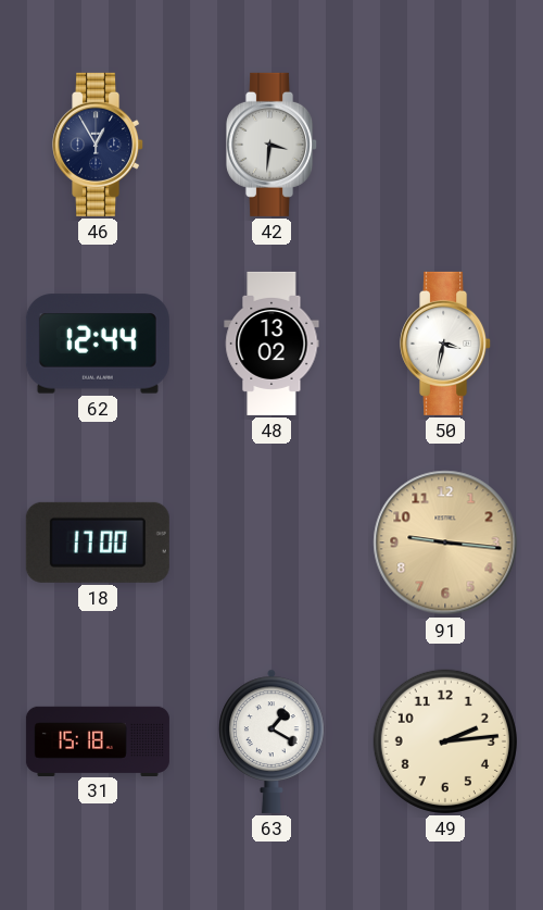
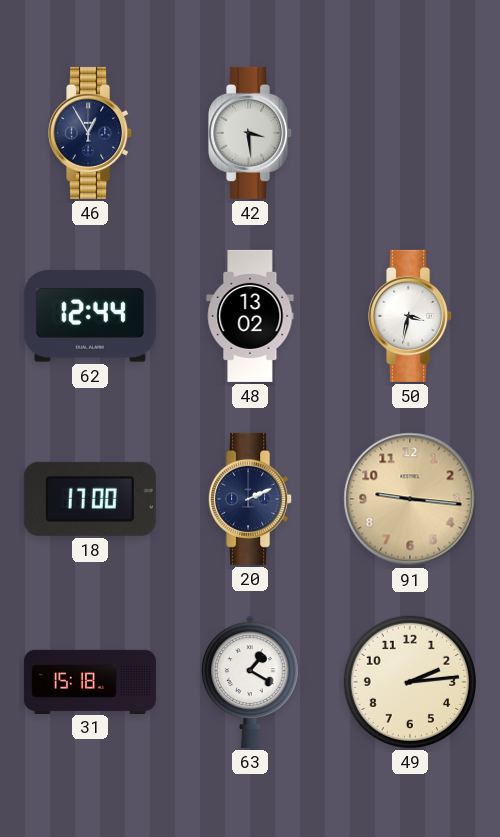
42: 3:31 -> 3:29
20: none -> 2:11
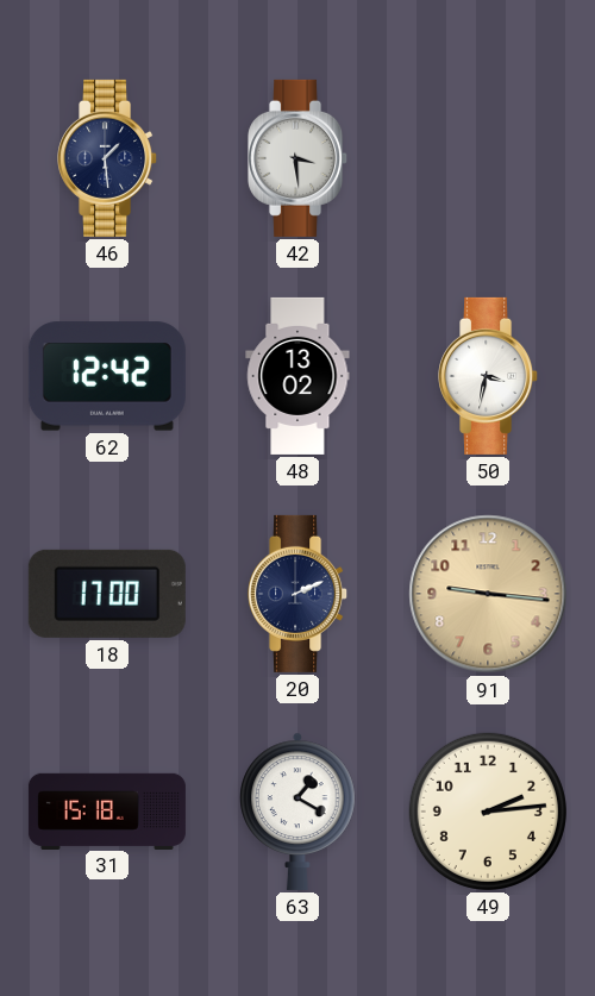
46: 12:55 -> 1:29
62: 12:44 -> 12:42
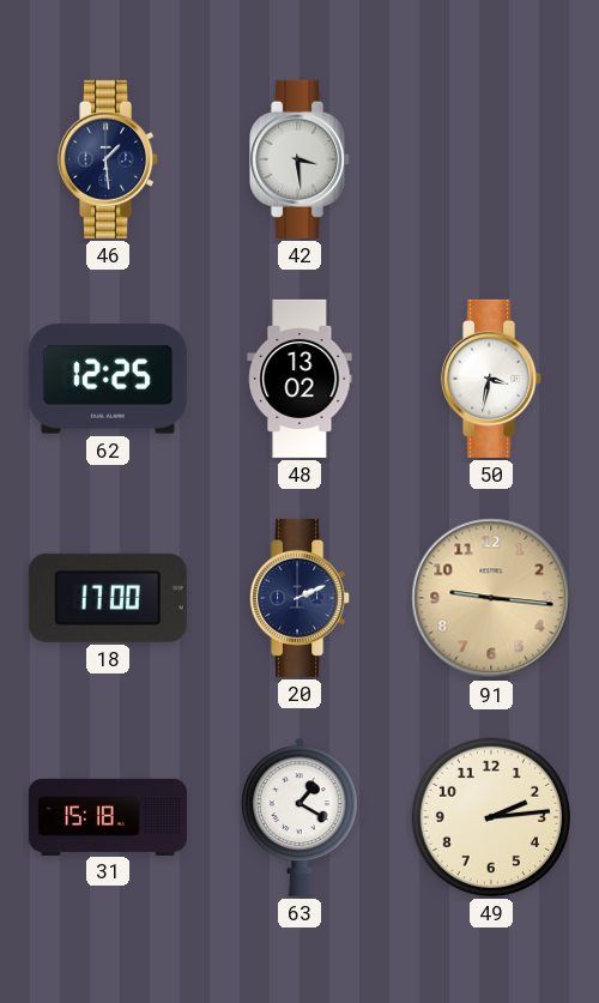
62: 12:42 -> 12:25
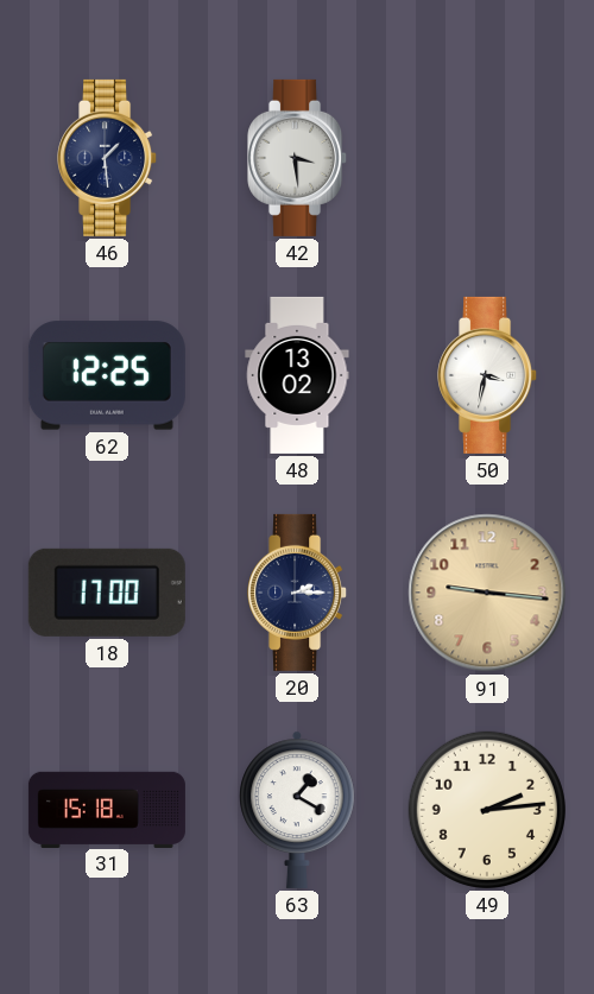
20: 2:11 -> 2:15
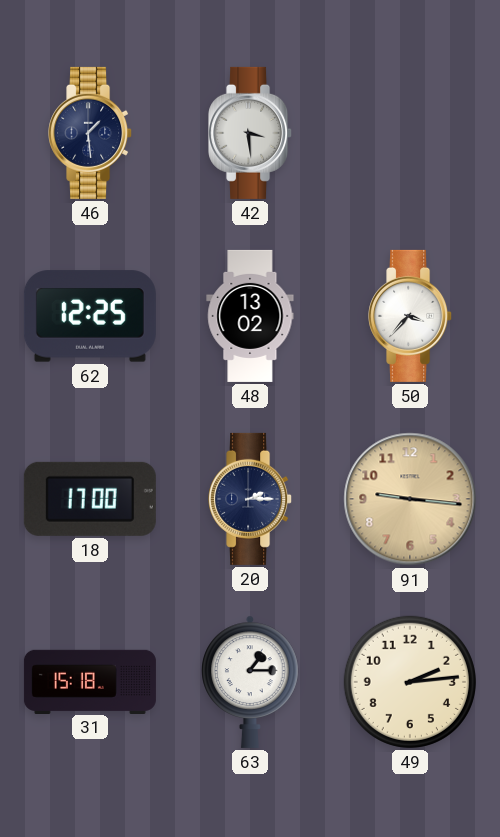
50: 3:32 -> 3:37
63: 1:20 -> 1:15
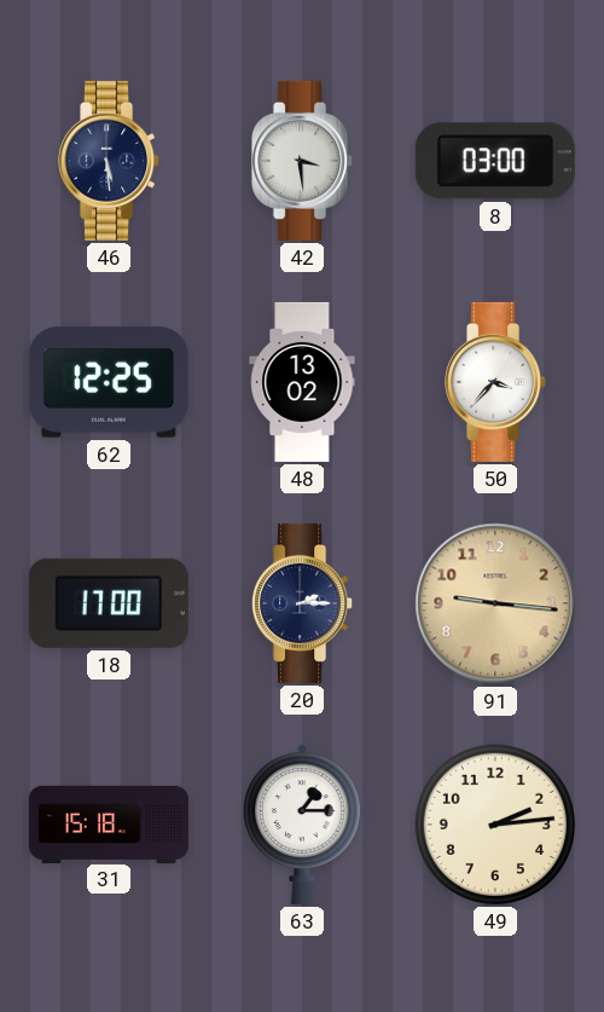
46: 1:29 -> 5:29
8: none -> 03:00
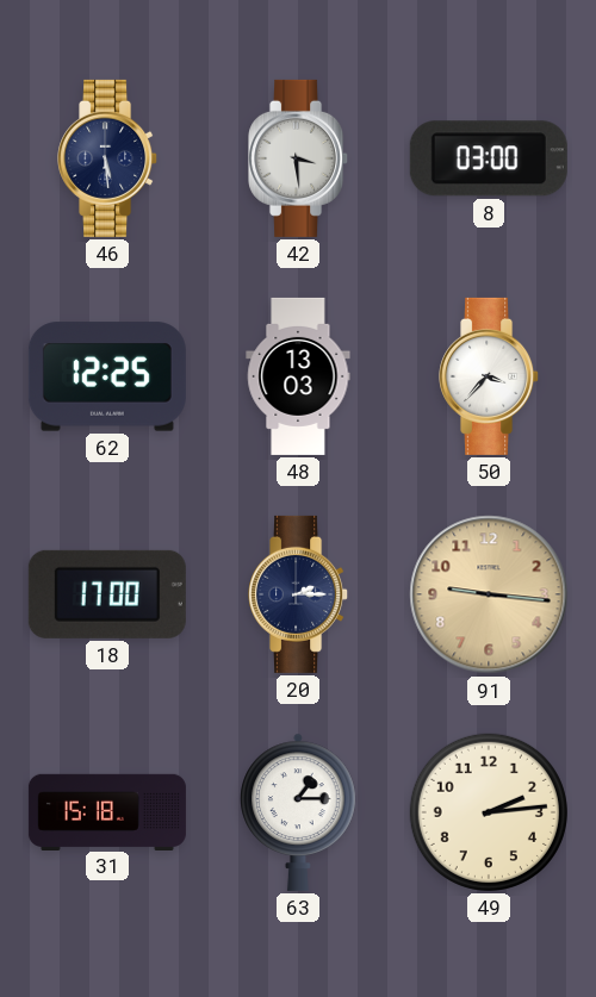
48: 13:02 -> 13:03
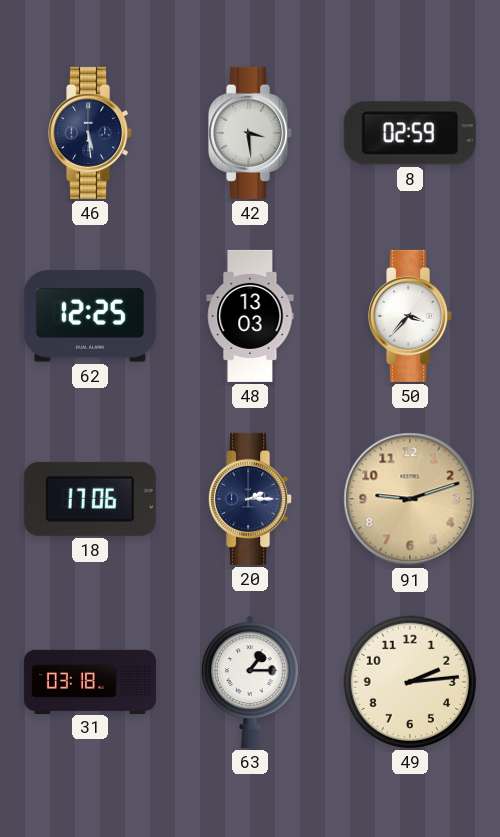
8: 03:00 -> 02:59
18: 17:00 -> 17:06
91: 9:16 -> 9:12
31: 15:18 -> 03:18
